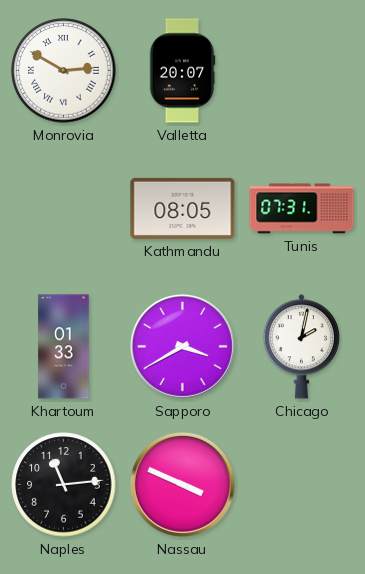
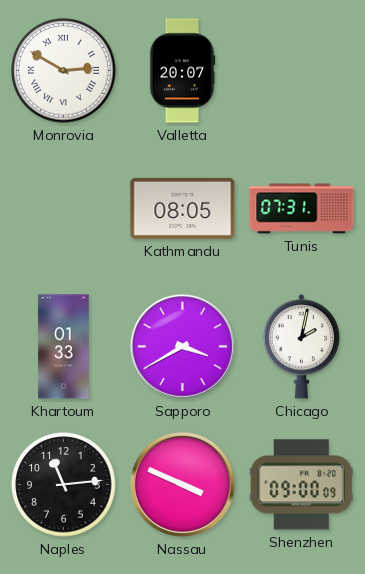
Shenzhen: none -> 09:00
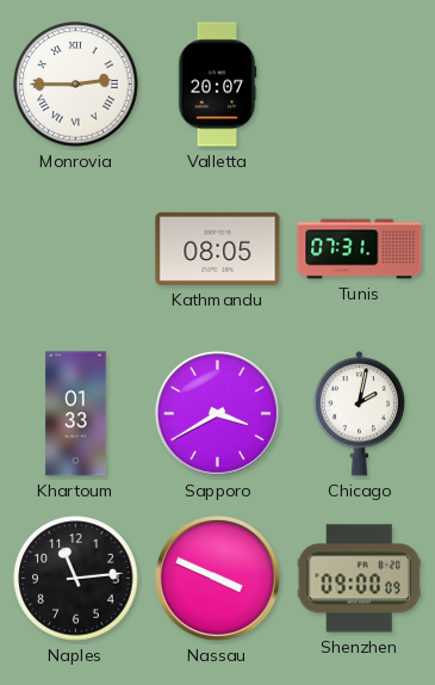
Monrovia: 2:50 -> 2:45
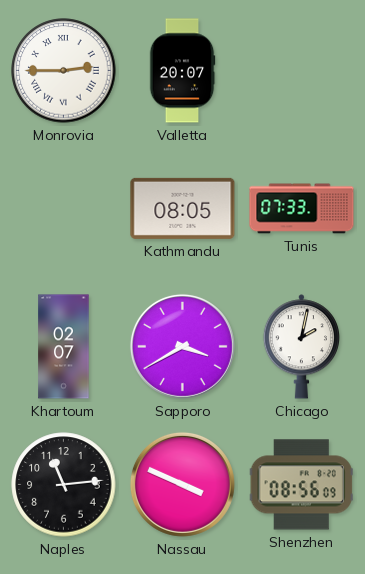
Tunis: 07:31 -> 07:33
Khartoum: 01:33 -> 02:07
Shenzhen: 09:00 -> 08:56
